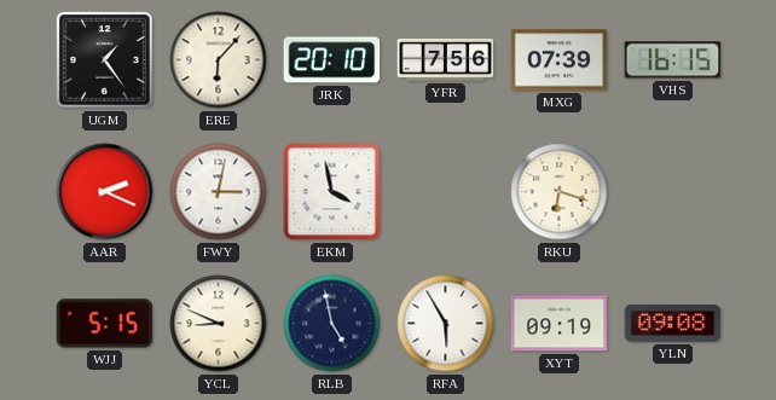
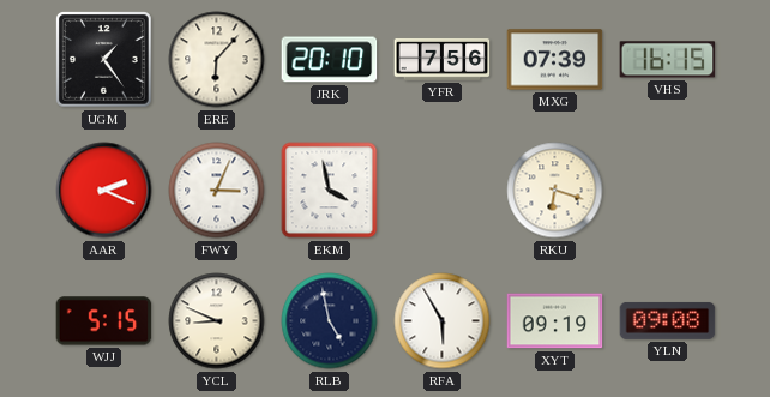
FWY: 3:02 -> 3:04
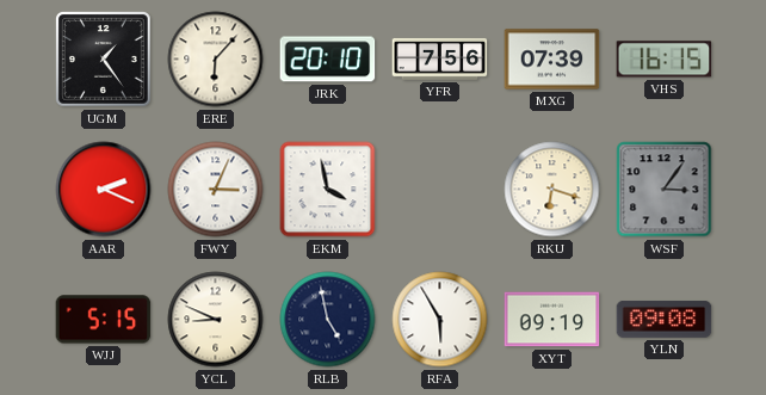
WSF: none -> 3:06
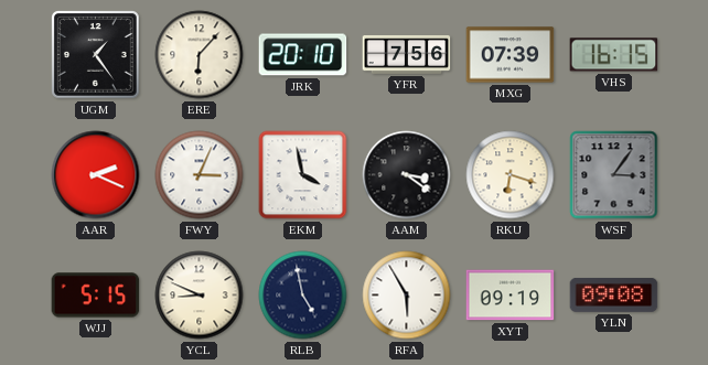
AAM: none -> 3:21
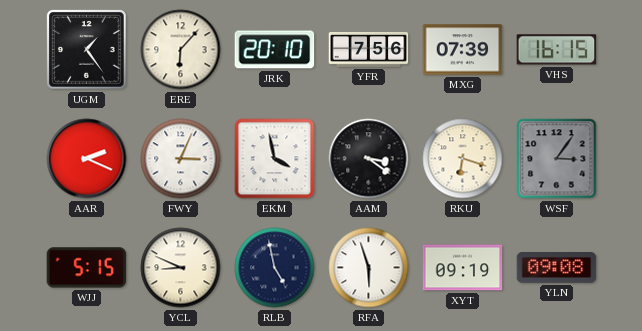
RFA: 5:55 -> 5:57
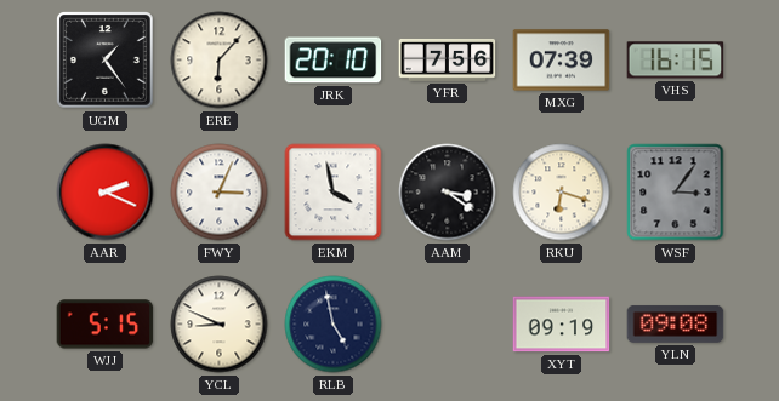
RFA: 5:57 -> none
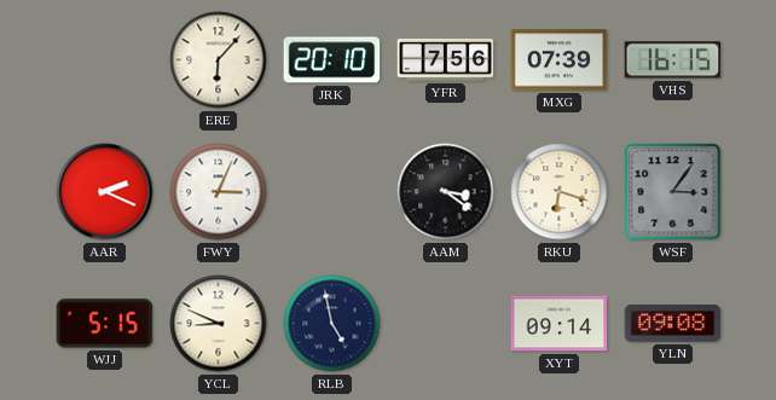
UGM: 1:24 -> none
EKM: 3:58 -> none
XYT: 09:19 -> 09:14
